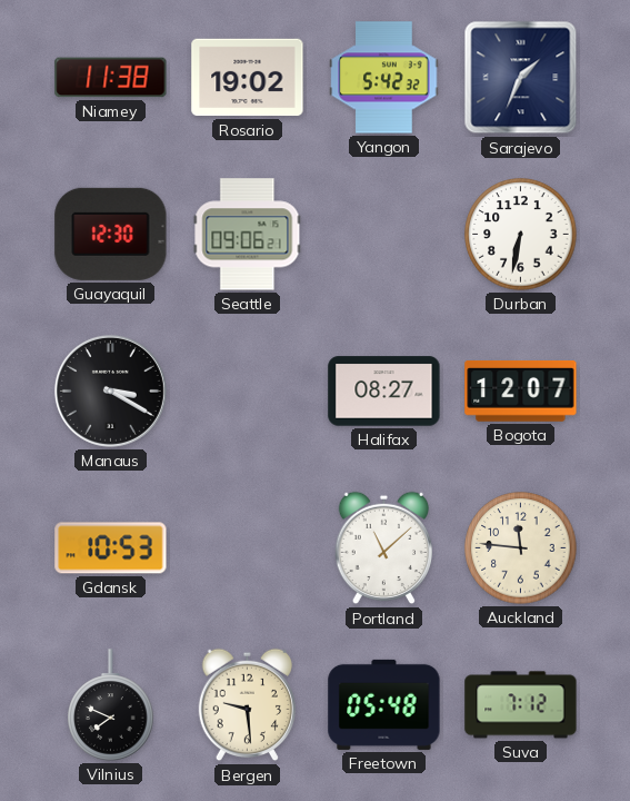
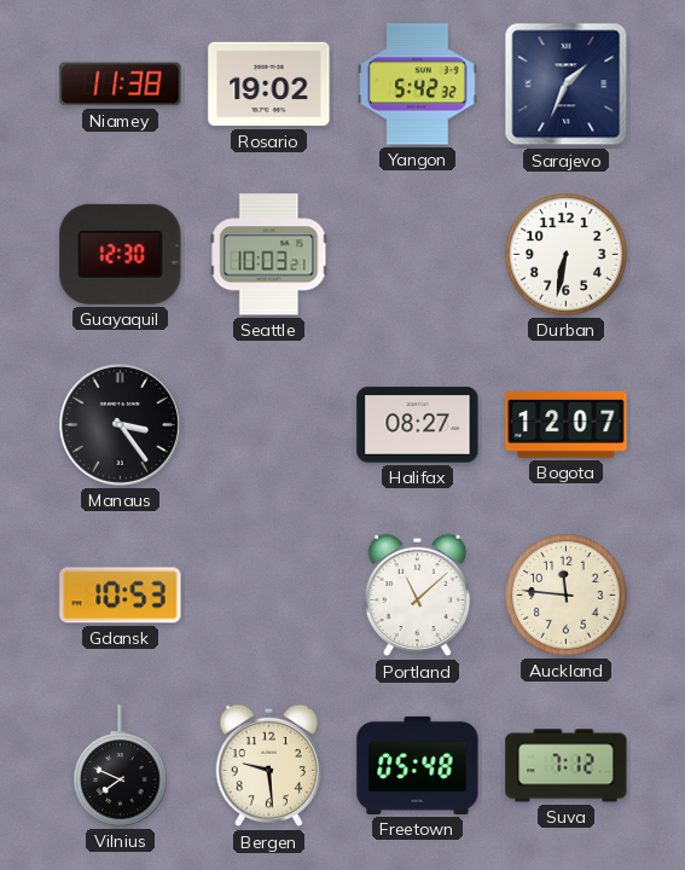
Seattle: 09:06 -> 10:03
Manaus: 3:20 -> 3:24
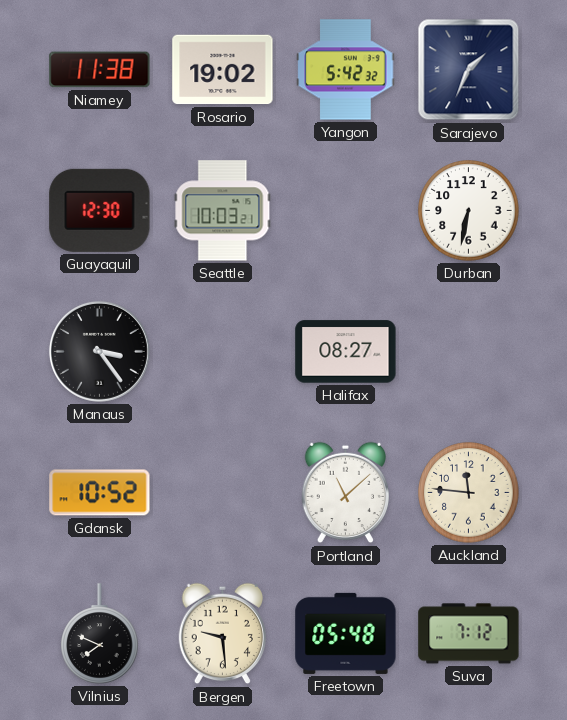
Bogota: 12:07 -> none
Gdansk: 10:53 -> 10:52
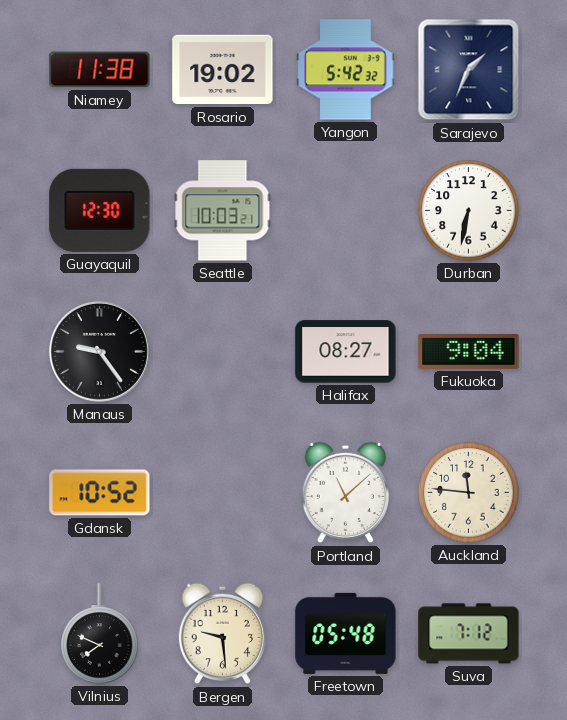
Manaus: 3:24 -> 9:24
Fukuoka: none -> 9:04
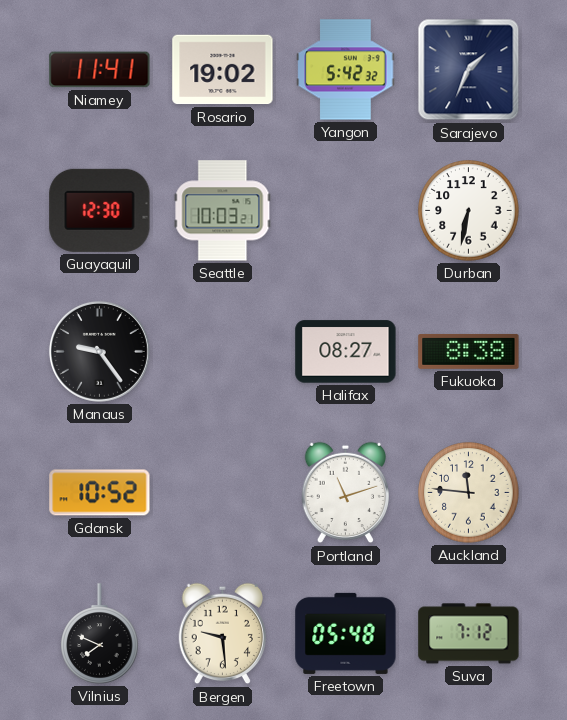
Niamey: 11:38 -> 11:41
Fukuoka: 9:04 -> 8:38
Portland: 11:08 -> 11:12
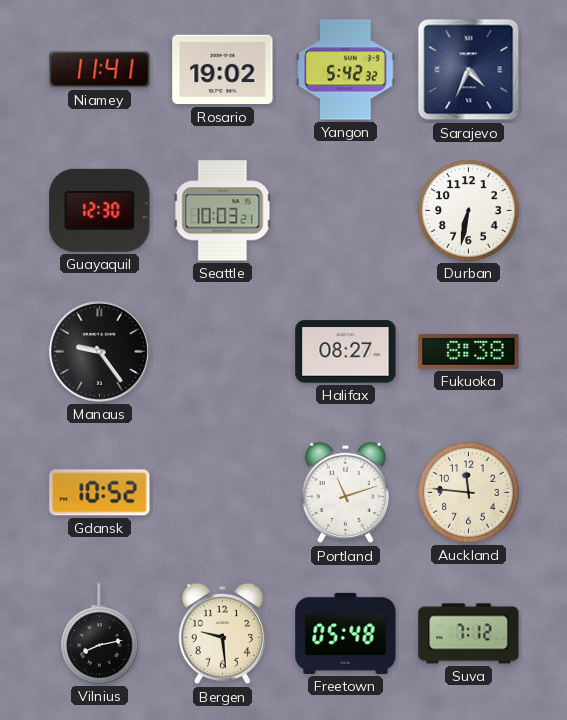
Sarajevo: 1:34 -> 4:34
Vilnius: 7:49 -> 8:13
